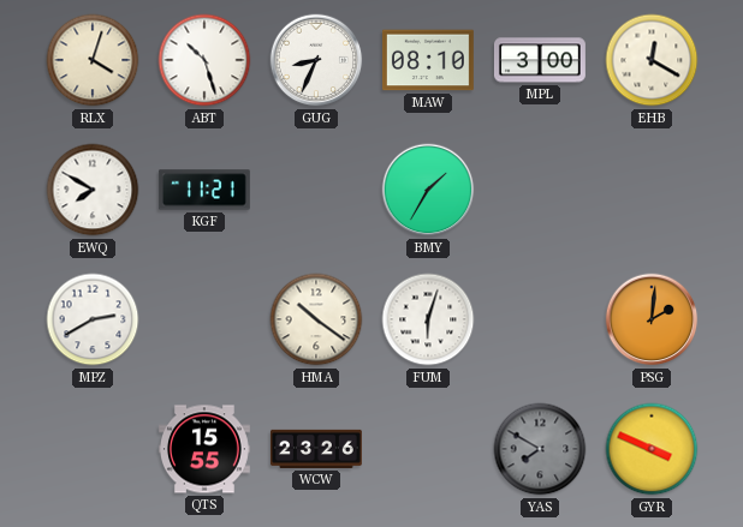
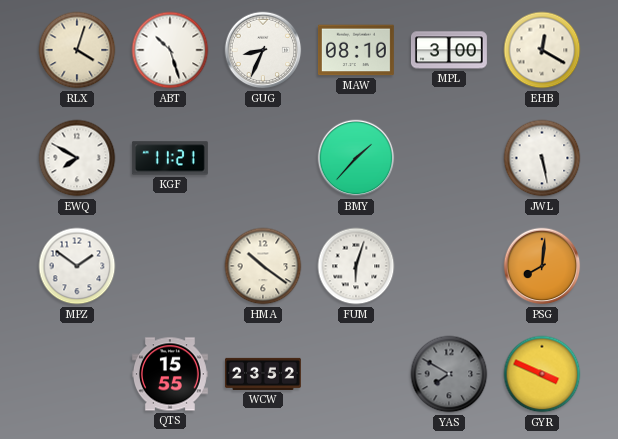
BMY: 1:35 -> 1:37
JWL: none -> 5:28
MPZ: 2:40 -> 1:51
PSG: 2:01 -> 8:01
WCW: 23:26 -> 23:52
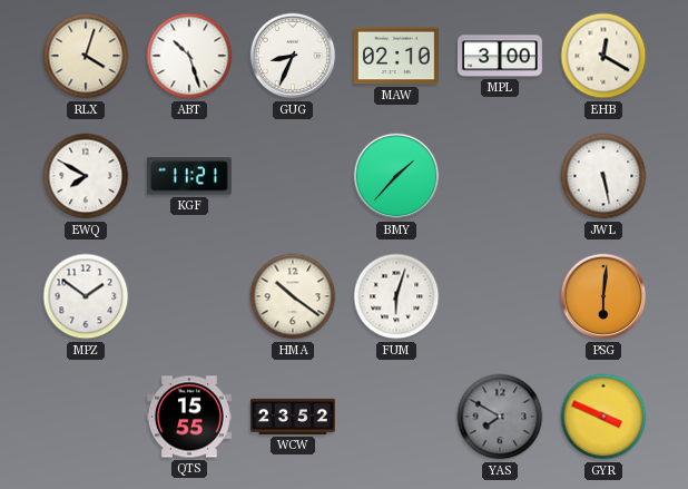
MAW: 08:10 -> 02:10
PSG: 8:01 -> 6:01
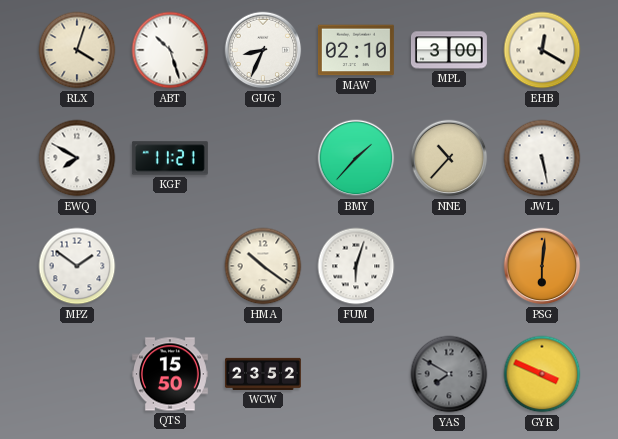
NNE: none -> 10:37
QTS: 15:55 -> 15:50
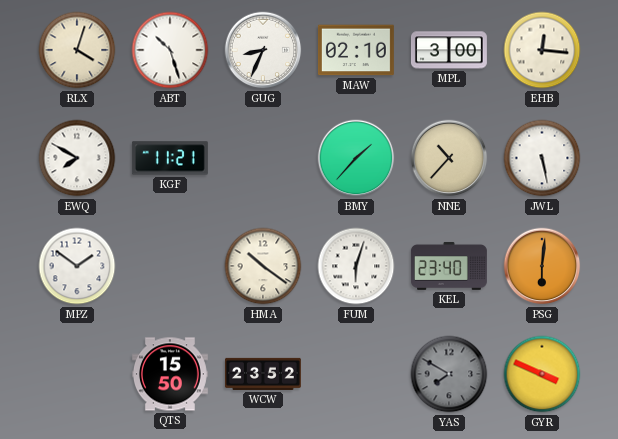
EHB: 12:20 -> 12:16
KEL: none -> 23:40
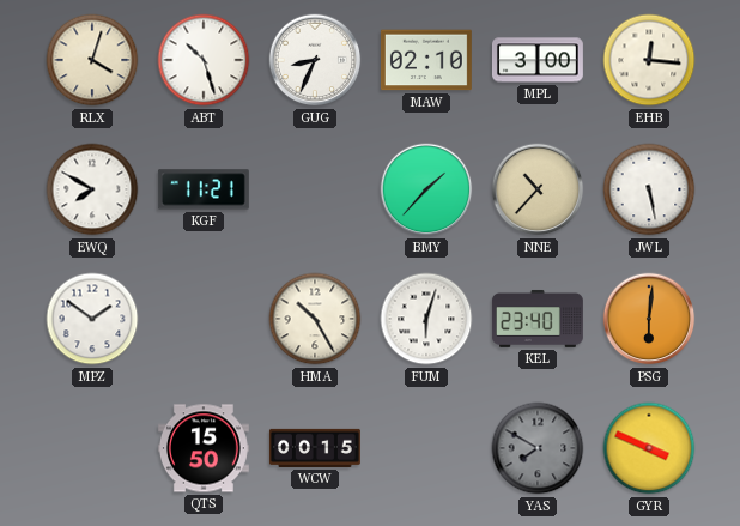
HMA: 10:21 -> 10:25
WCW: 23:52 -> 00:15
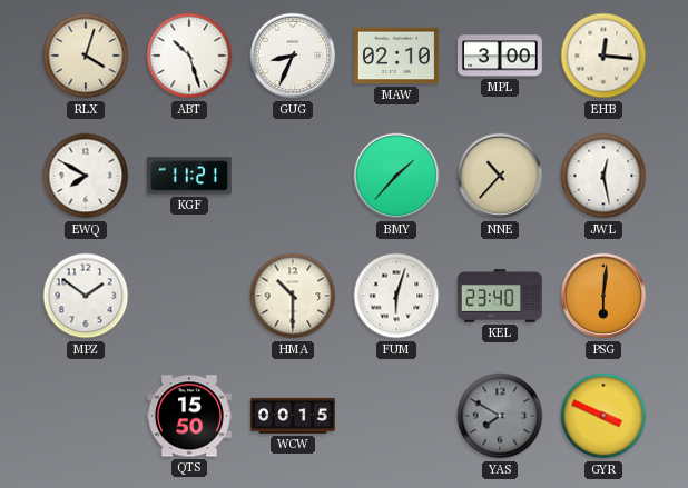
JWL: 5:28 -> 12:28
HMA: 10:25 -> 10:30
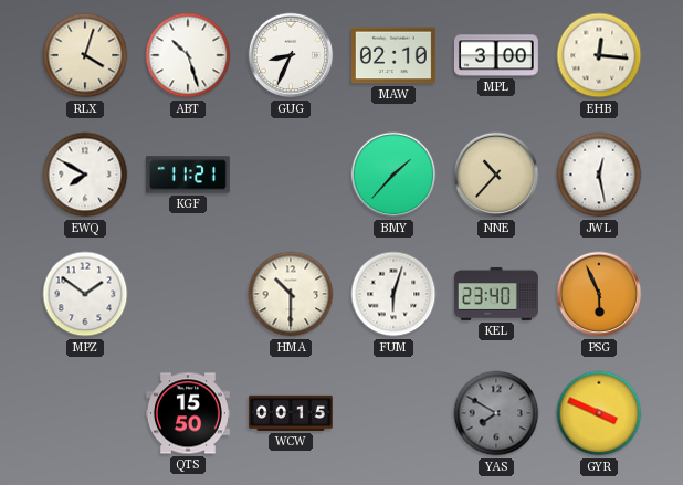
PSG: 6:01 -> 5:56
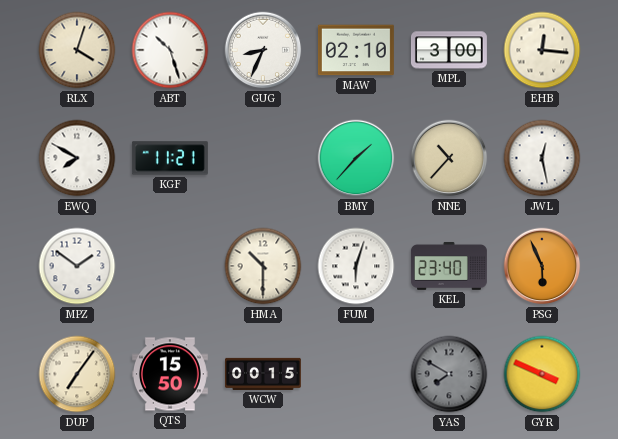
DUP: none -> 7:06
